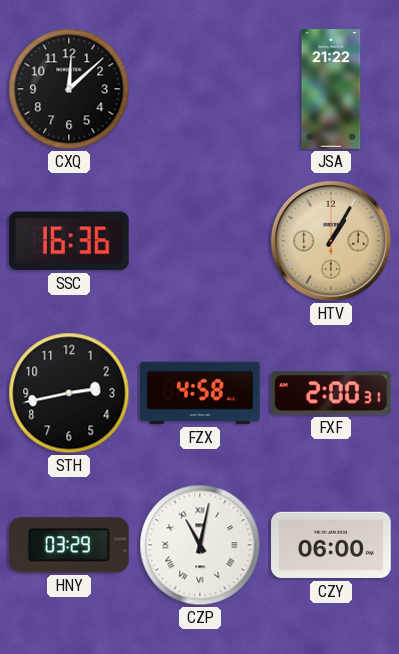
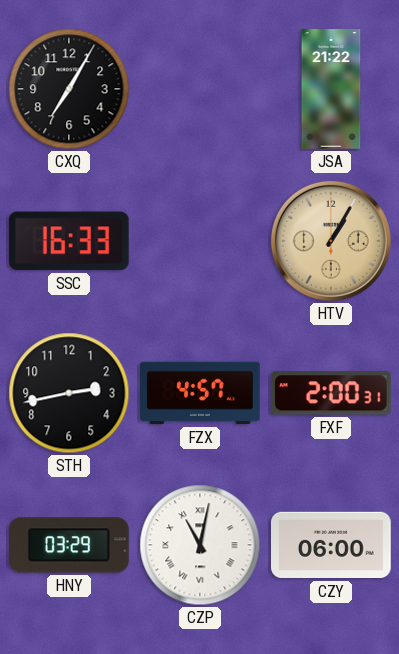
CXQ: 12:08 -> 7:05
SSC: 16:36 -> 16:33
FZX: 4:58 -> 4:57
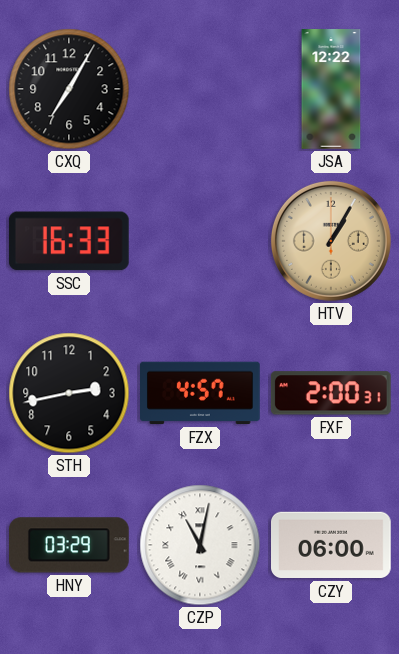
JSA: 21:22 -> 12:22
